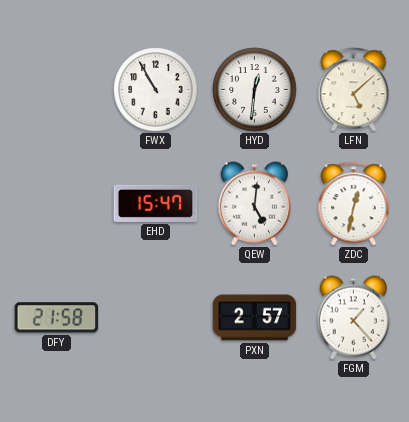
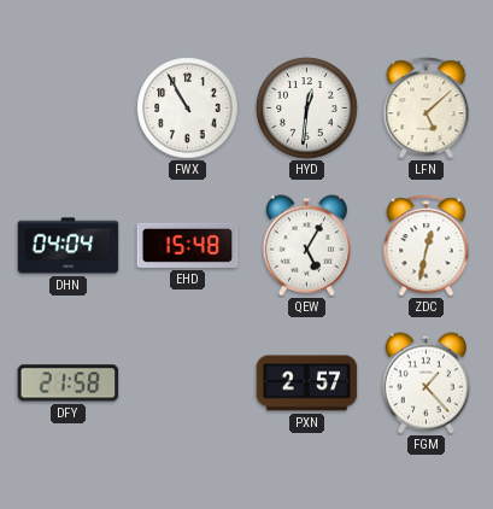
DHN: none -> 04:04
EHD: 15:47 -> 15:48
QEW: 5:01 -> 5:05
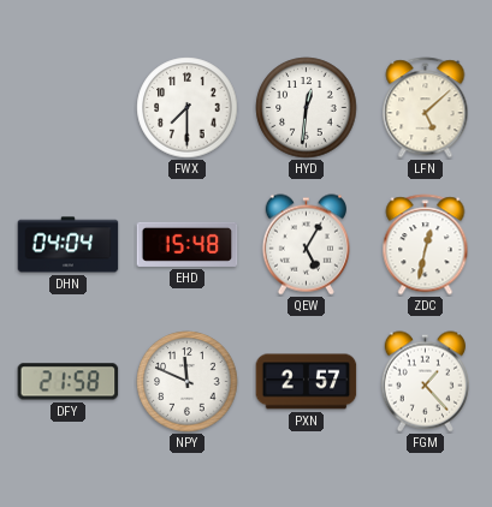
FWX: 10:55 -> 7:30
NPY: none -> 11:49
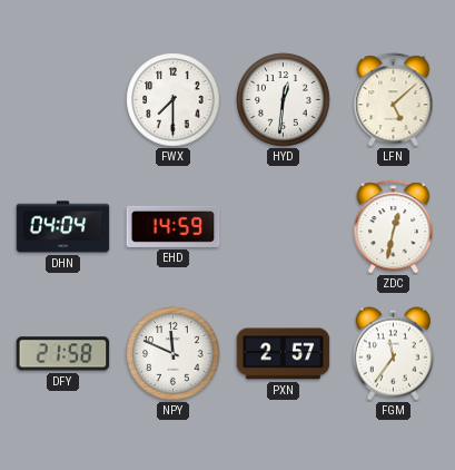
EHD: 15:48 -> 14:59
QEW: 5:05 -> none
FGM: 1:23 -> 11:36
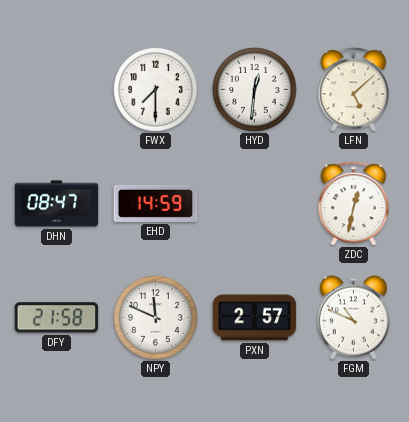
DHN: 04:04 -> 08:47
FGM: 11:36 -> 10:49
